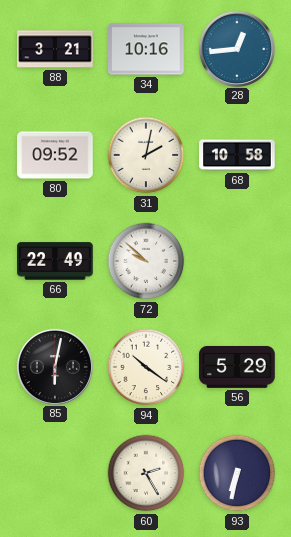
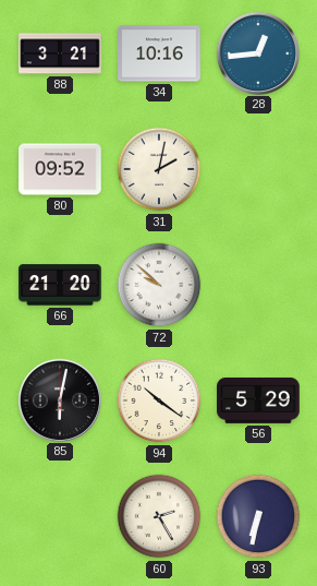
68: 10:58 -> none
66: 22:49 -> 21:20
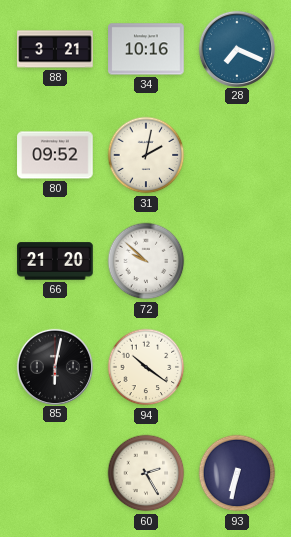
28: 12:44 -> 7:19
56: 5:29 -> none
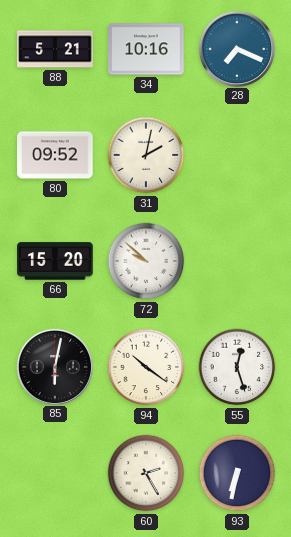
88: 3:21 -> 5:21
66: 21:20 -> 15:20
55: none -> 12:27
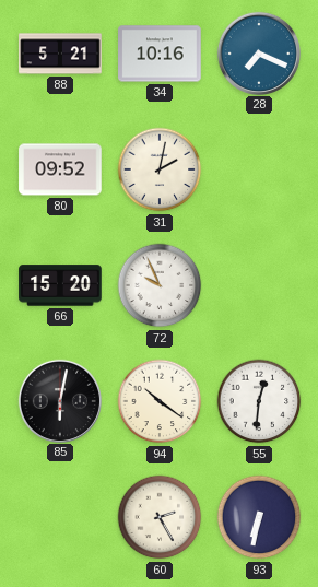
72: 9:52 -> 9:56
55: 12:27 -> 12:31
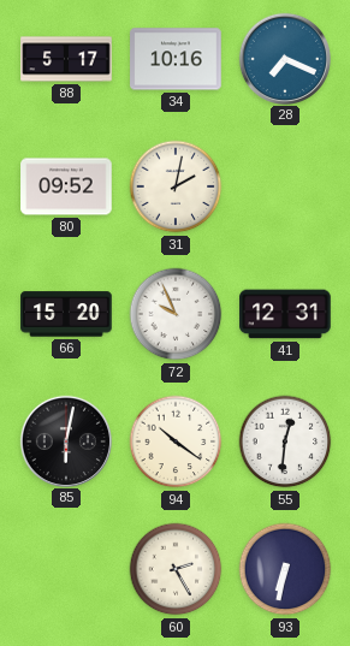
88: 5:21 -> 5:17
41: none -> 12:31
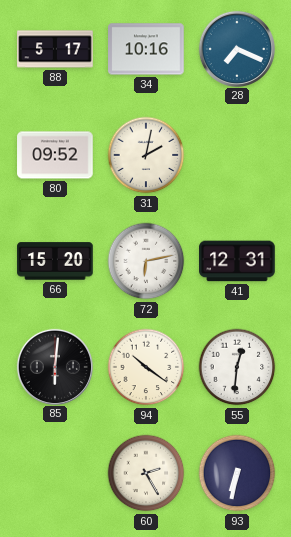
72: 9:56 -> 6:13
85: 6:02 -> 6:01
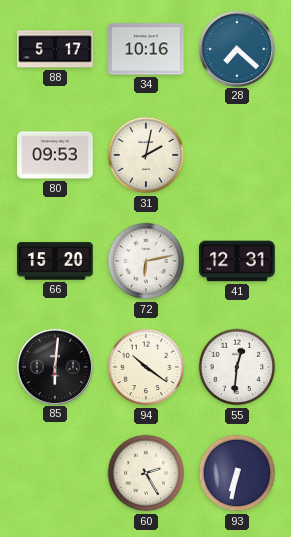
28: 7:19 -> 7:22
80: 09:52 -> 09:53
